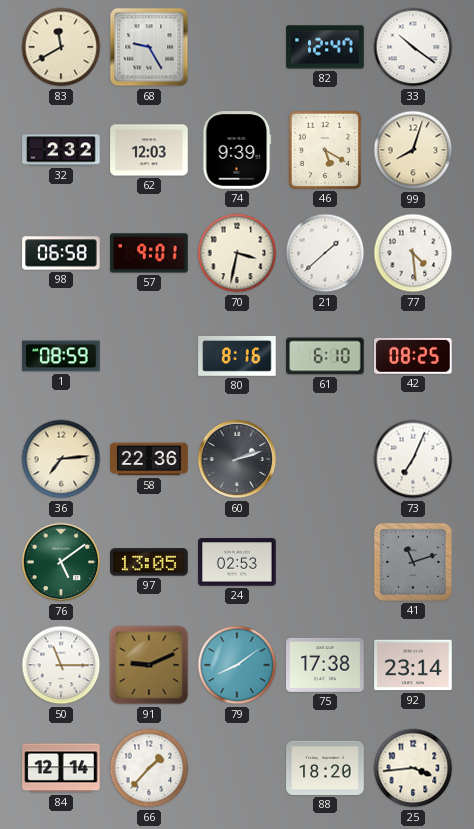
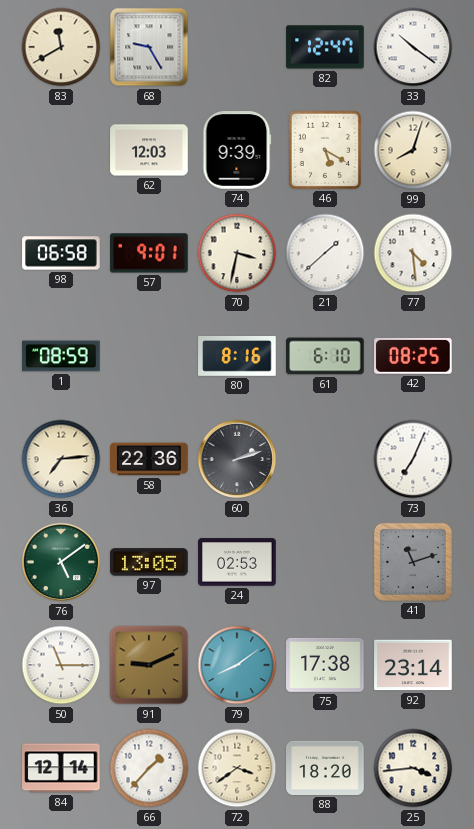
32: 2:32 -> none
72: none -> 3:39
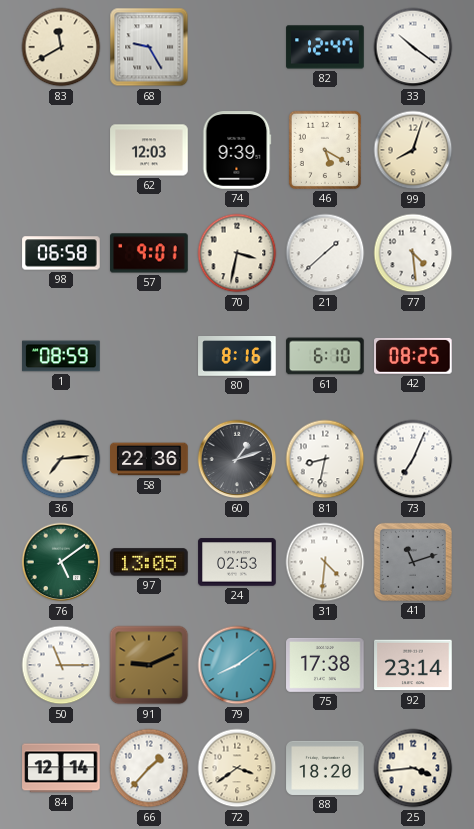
60: 2:12 -> 1:12
81: none -> 8:32
31: none -> 4:31
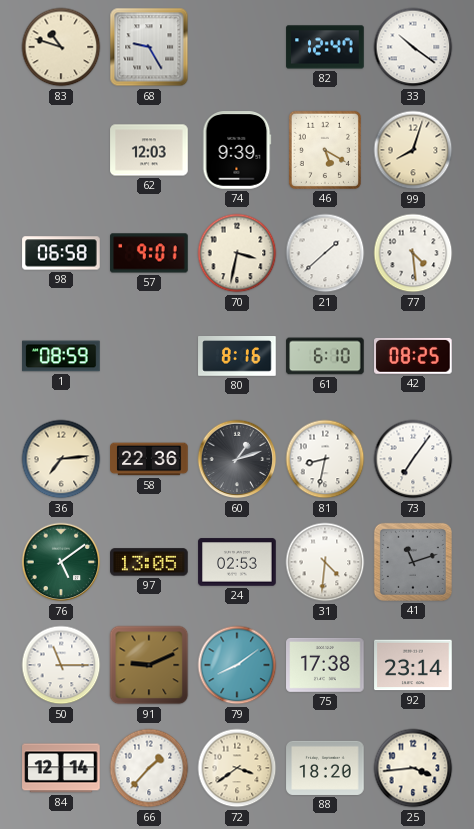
83: 11:40 -> 10:48
73: 7:04 -> 7:06
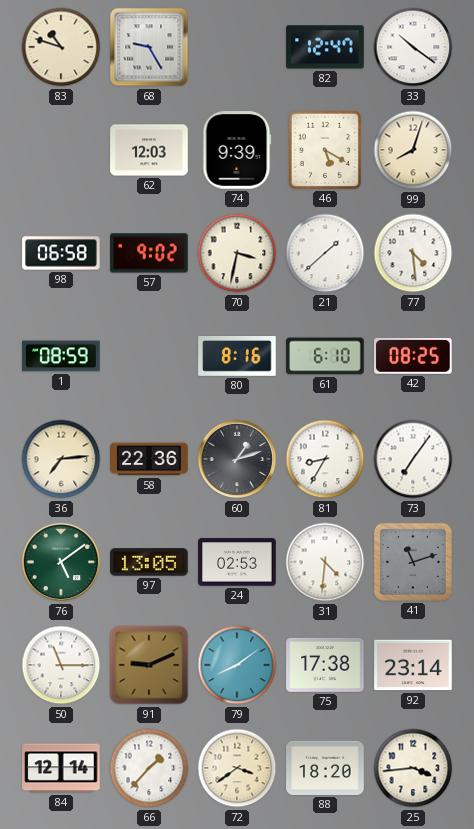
57: 9:01 -> 9:02
81: 8:32 -> 8:35
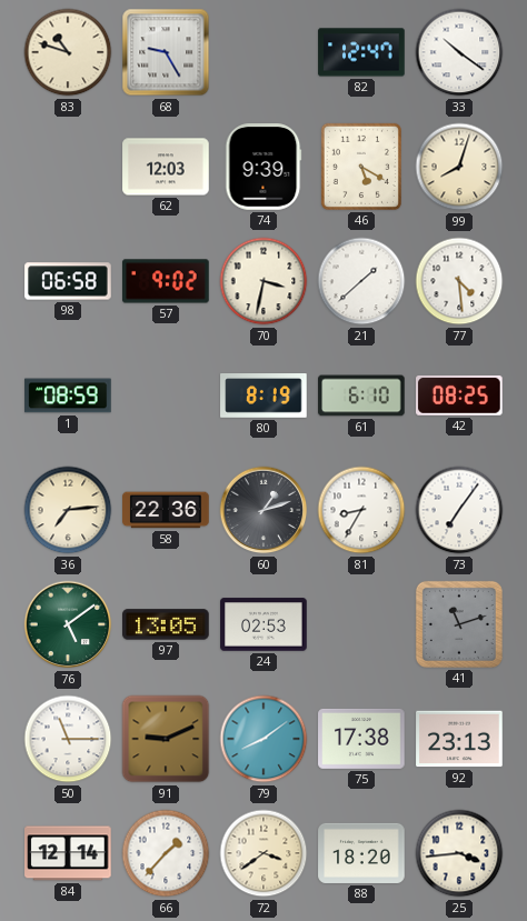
80: 8:16 -> 8:19
31: 4:31 -> none
92: 23:14 -> 23:13
